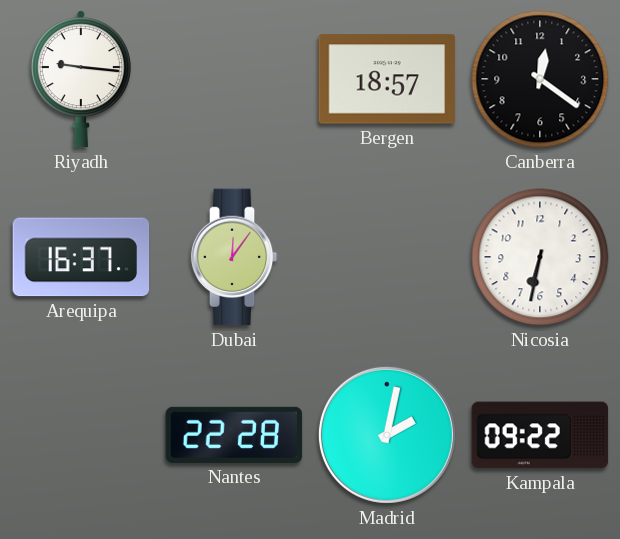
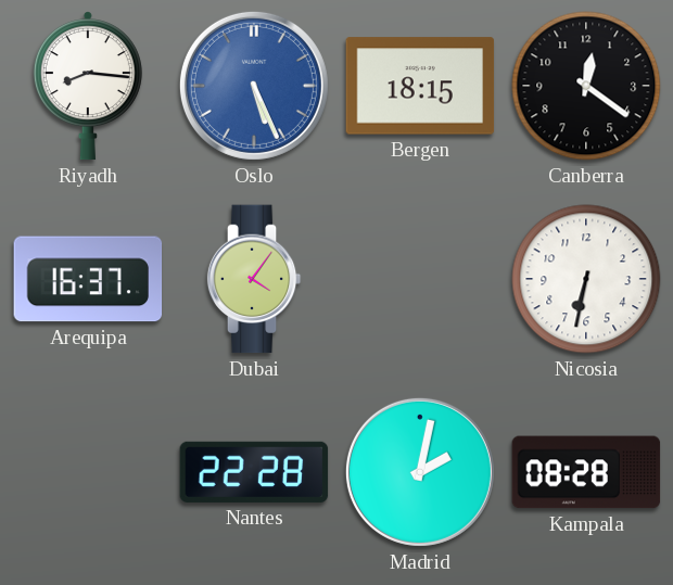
Riyadh: 9:16 -> 8:16
Oslo: none -> 5:26
Bergen: 18:57 -> 18:15
Dubai: 12:06 -> 4:06
Kampala: 09:22 -> 08:28
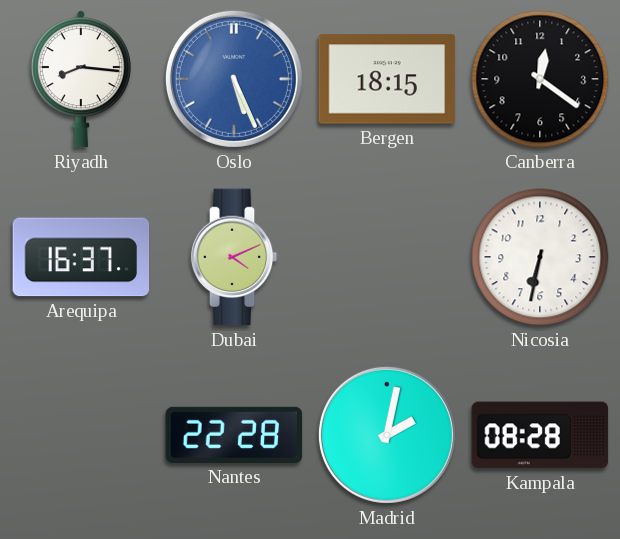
Dubai: 4:06 -> 4:11
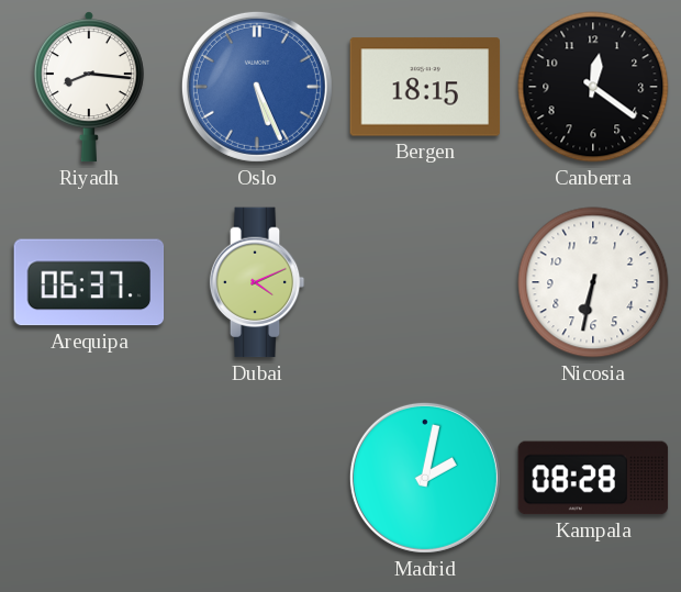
Arequipa: 16:37 -> 06:37
Nantes: 22:28 -> none
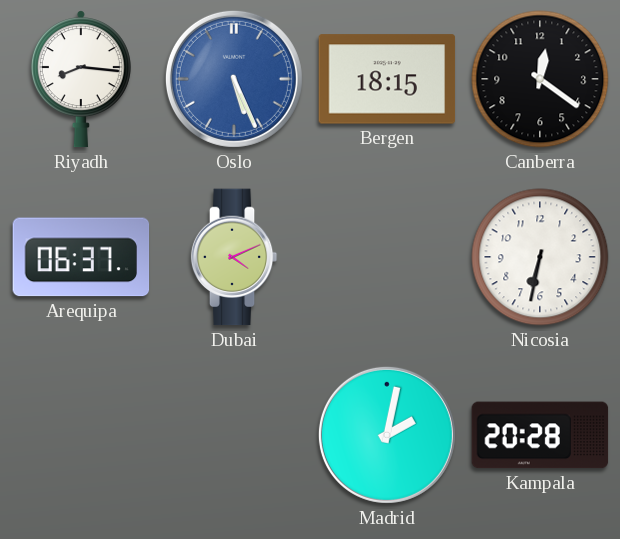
Kampala: 08:28 -> 20:28
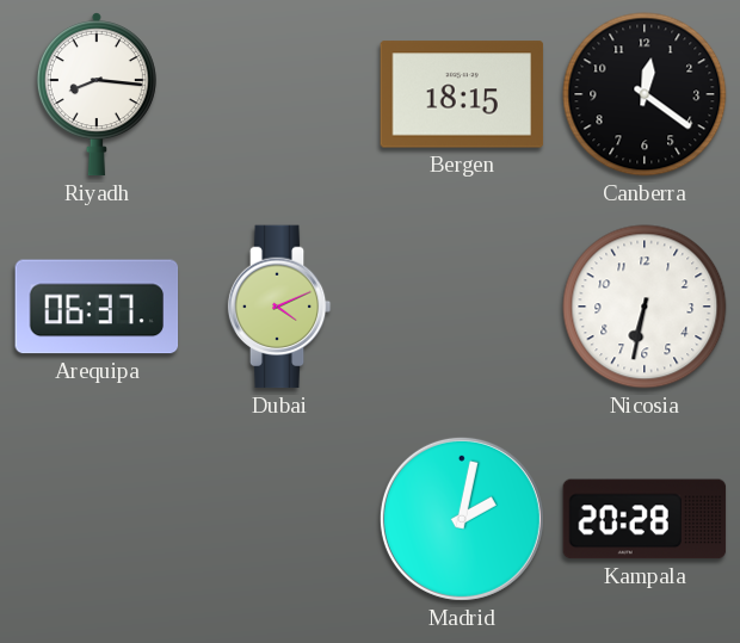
Oslo: 5:26 -> none
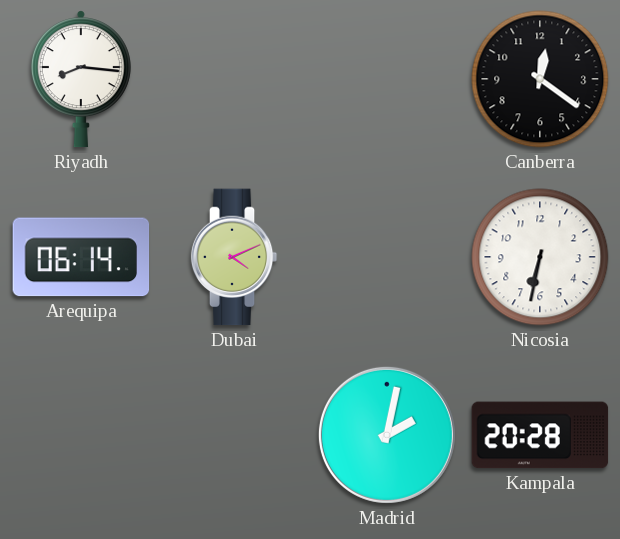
Bergen: 18:15 -> none
Arequipa: 06:37 -> 06:14
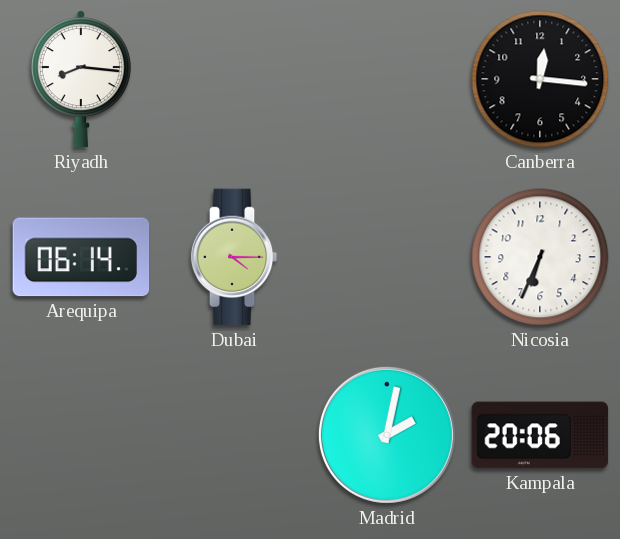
Canberra: 12:21 -> 12:16
Dubai: 4:11 -> 4:15
Nicosia: 6:32 -> 6:34
Kampala: 20:28 -> 20:06
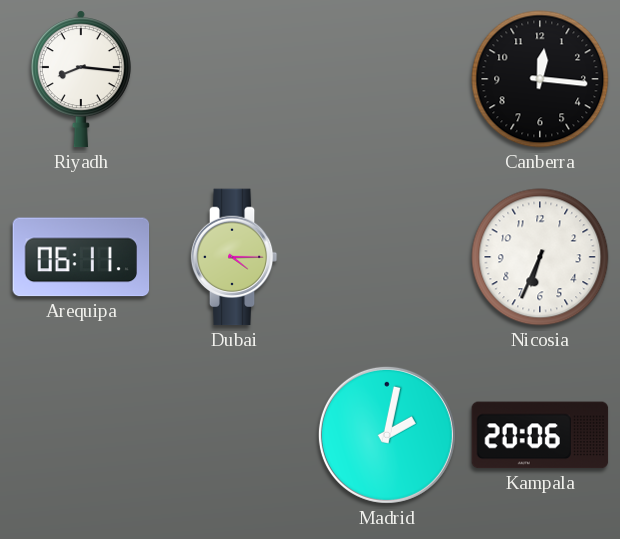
Arequipa: 06:14 -> 06:11
